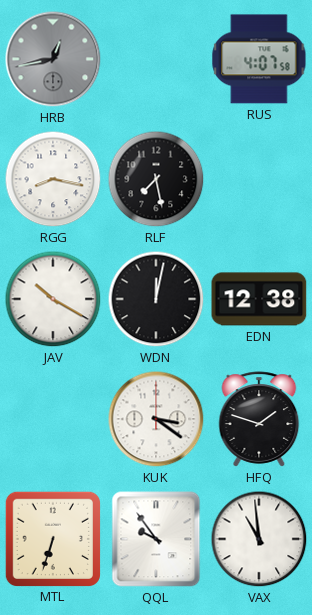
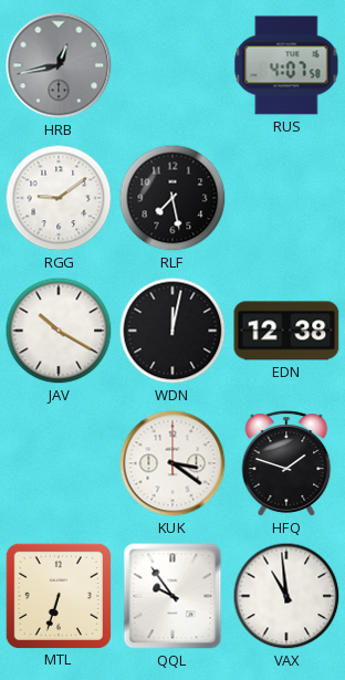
RGG: 8:17 -> 9:09
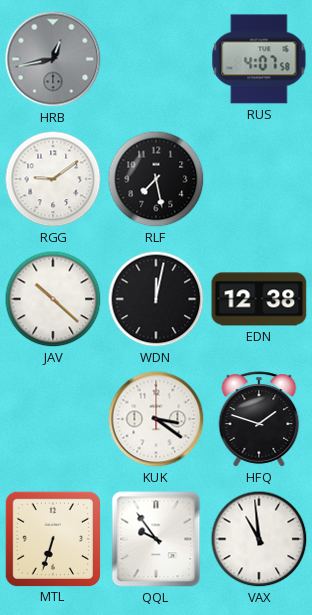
JAV: 10:20 -> 10:22
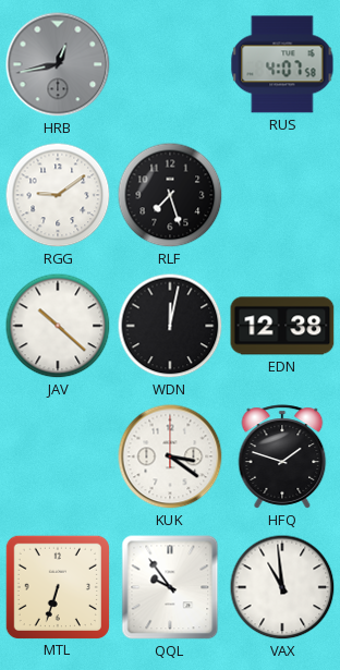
RLF: 7:28 -> 7:27
